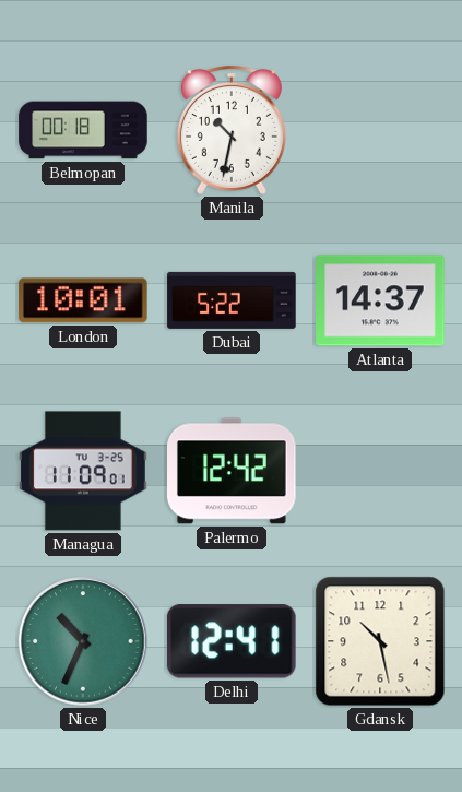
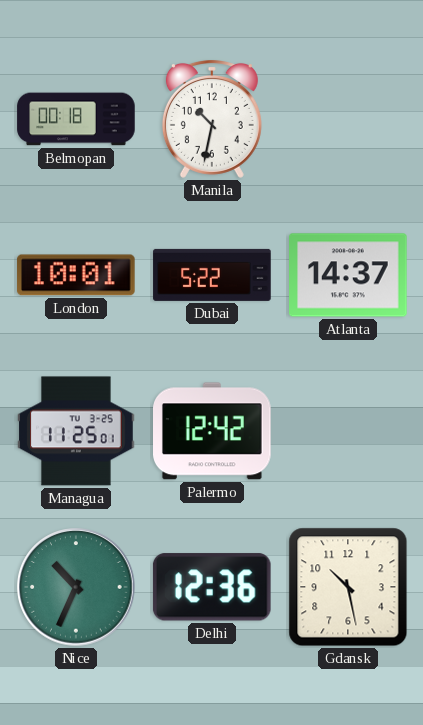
Managua: 11:09 -> 11:25
Delhi: 12:41 -> 12:36
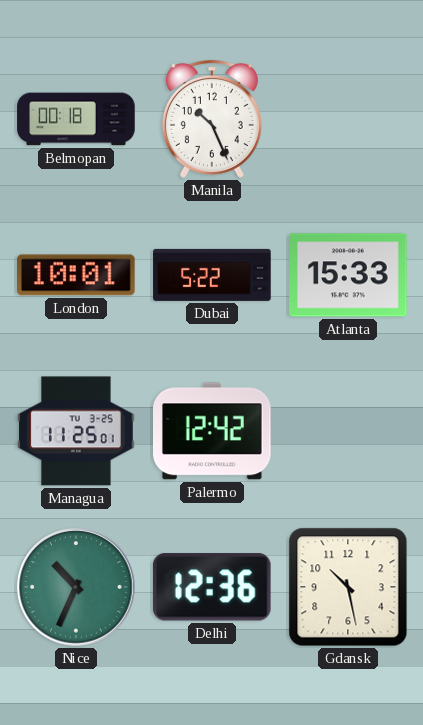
Manila: 10:32 -> 10:26
Atlanta: 14:37 -> 15:33
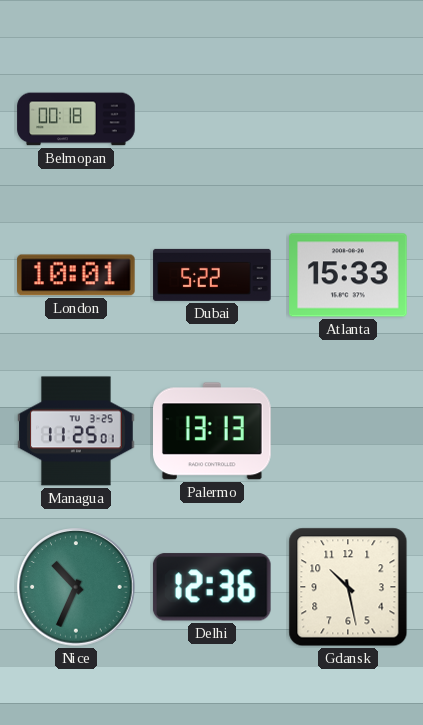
Manila: 10:26 -> none
Palermo: 12:42 -> 13:13
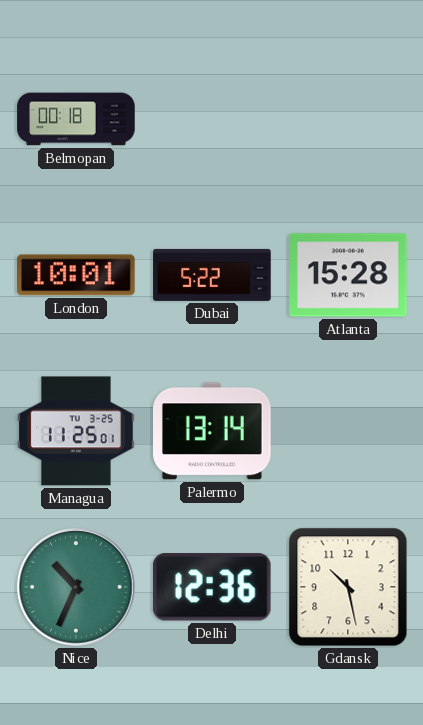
Atlanta: 15:33 -> 15:28
Palermo: 13:13 -> 13:14
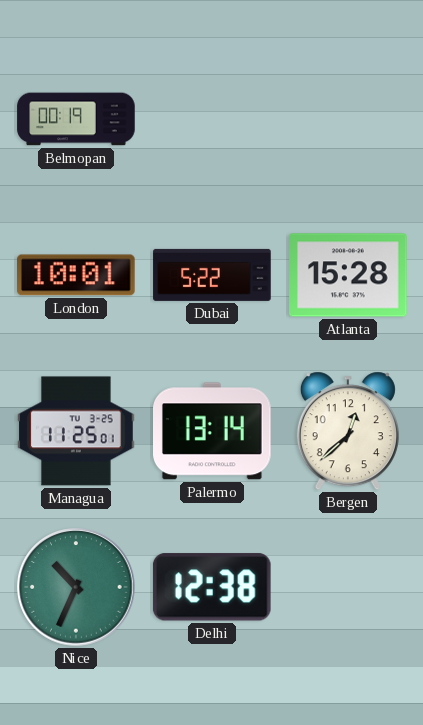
Belmopan: 00:18 -> 00:19
Bergen: none -> 12:38
Delhi: 12:36 -> 12:38
Gdansk: 10:28 -> none
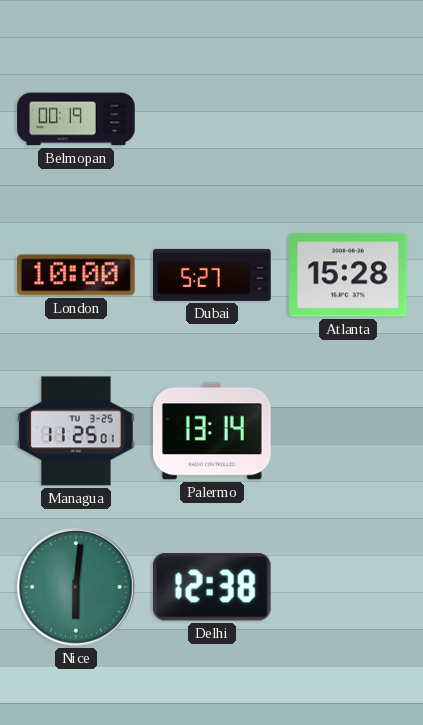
London: 10:01 -> 10:00
Dubai: 5:22 -> 5:27
Bergen: 12:38 -> none
Nice: 10:34 -> 6:01
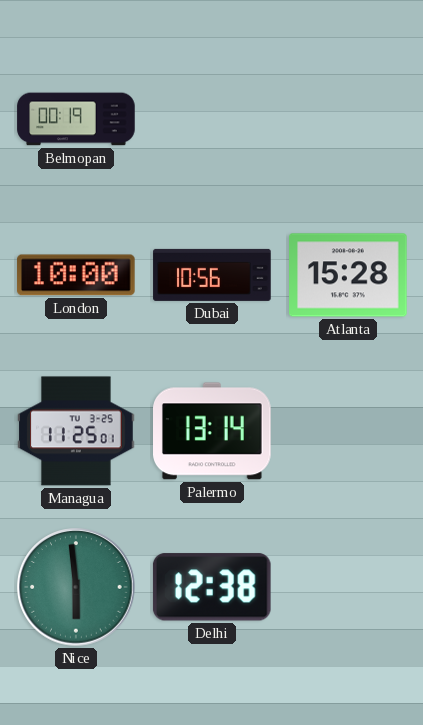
Dubai: 5:27 -> 10:56
Nice: 6:01 -> 5:59
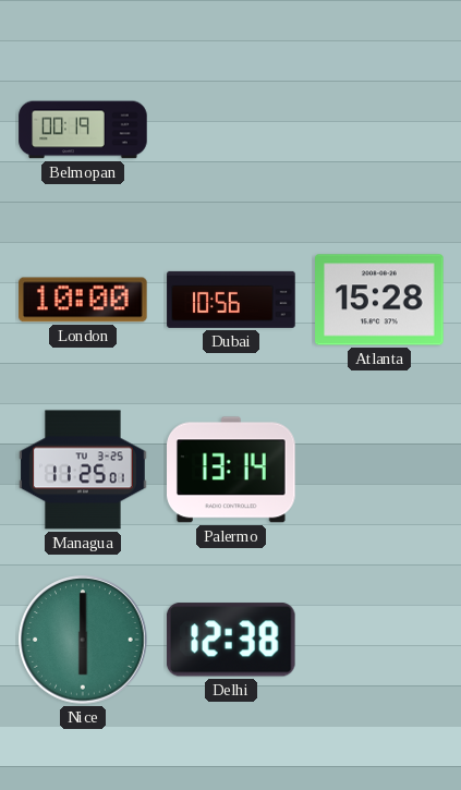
Nice: 5:59 -> 6:00
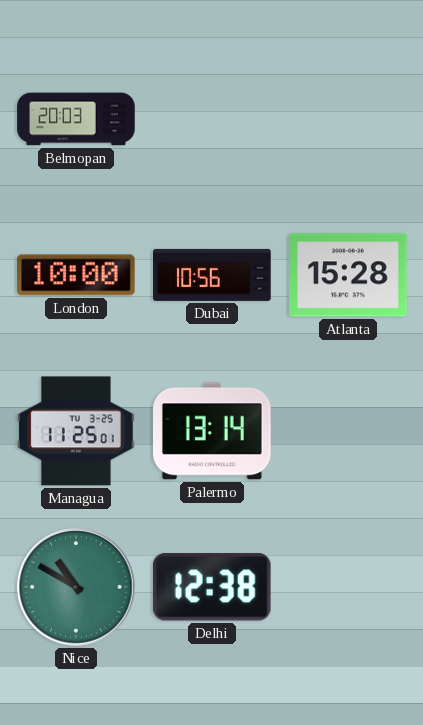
Belmopan: 00:19 -> 20:03
Nice: 6:00 -> 10:50
